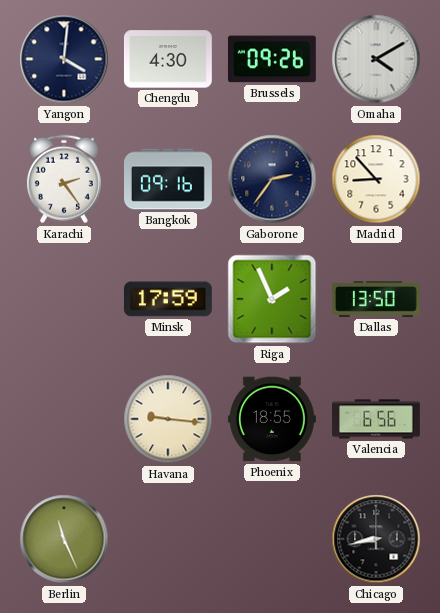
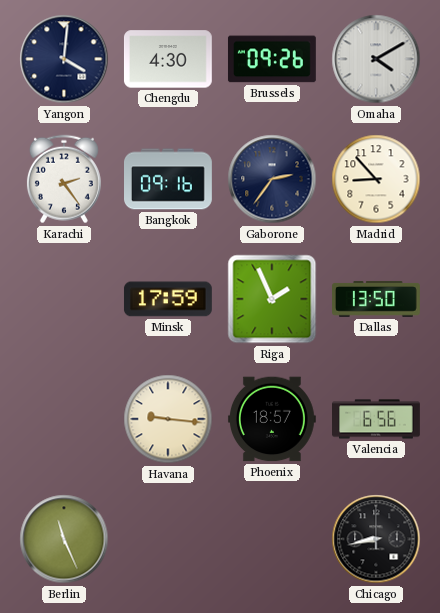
Phoenix: 18:55 -> 18:57
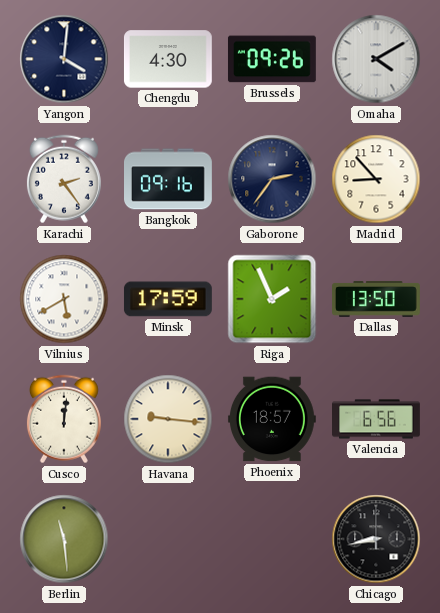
Vilnius: none -> 5:40
Cusco: none -> 12:01
Berlin: 11:26 -> 11:29
